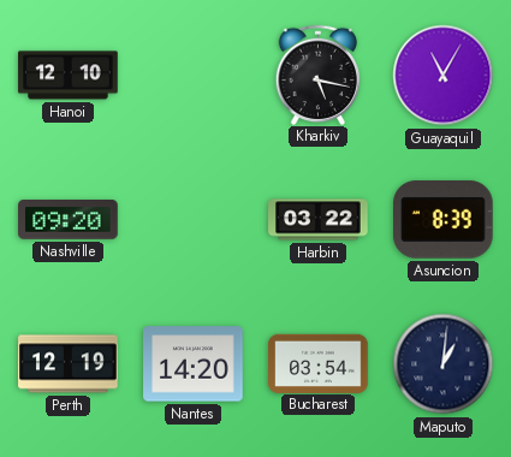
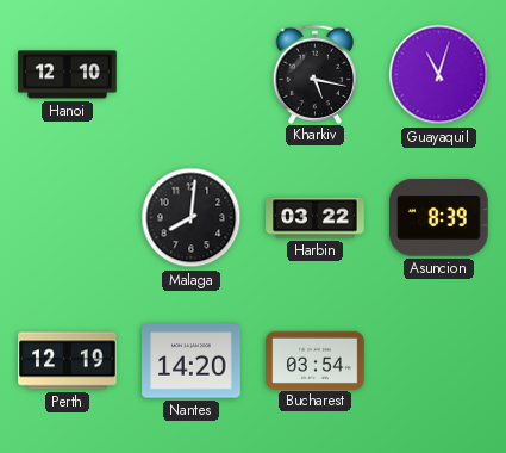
Guayaquil: 11:05 -> 11:03
Nashville: 09:20 -> none
Malaga: none -> 8:01
Maputo: 1:01 -> none
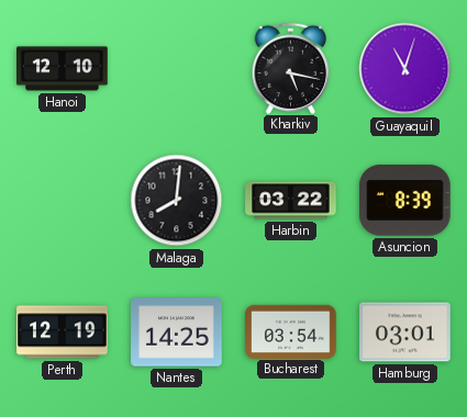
Nantes: 14:20 -> 14:25
Hamburg: none -> 03:01
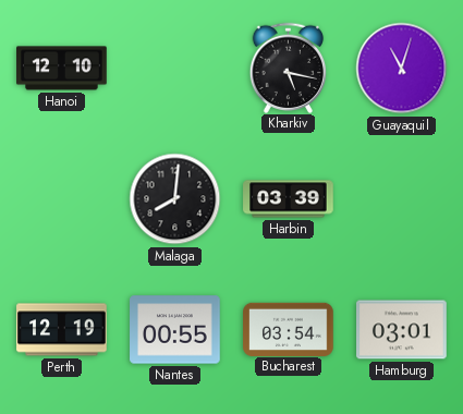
Harbin: 03:22 -> 03:39
Asuncion: 8:39 -> none
Nantes: 14:25 -> 00:55
